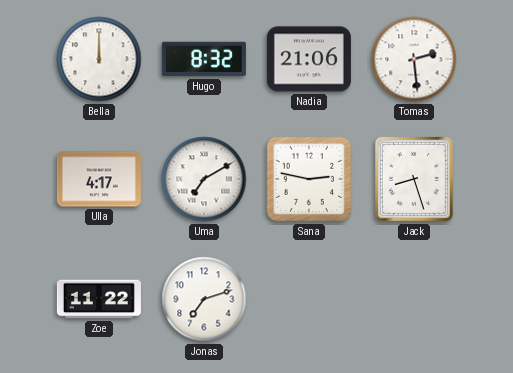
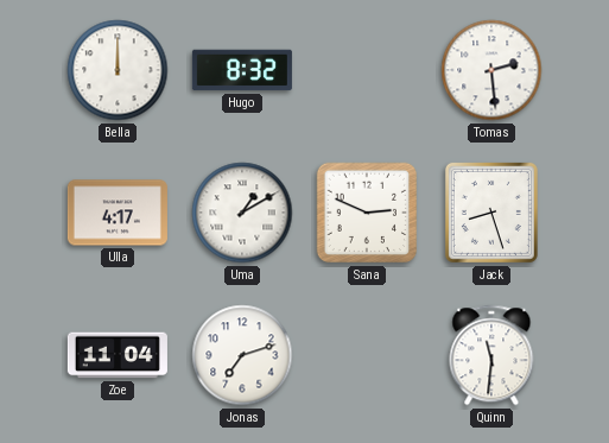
Nadia: 21:06 -> none
Uma: 7:10 -> 1:10
Sana: 2:47 -> 2:49
Zoe: 11:22 -> 11:04
Quinn: none -> 11:31
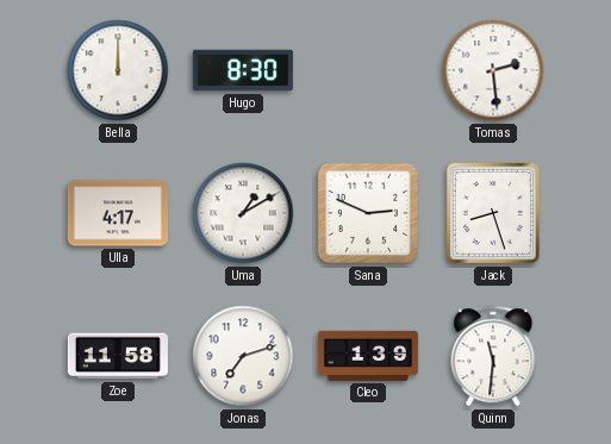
Hugo: 8:32 -> 8:30
Zoe: 11:04 -> 11:58
Cleo: none -> 1:39
